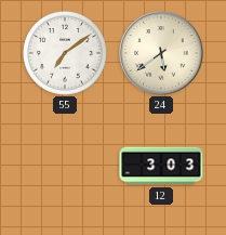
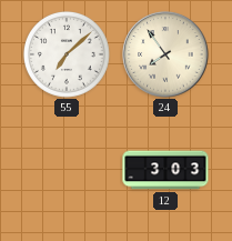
55: 7:09 -> 7:08
24: 5:39 -> 7:54
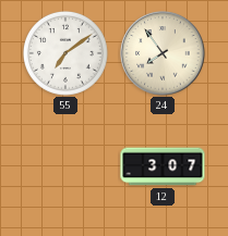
55: 7:08 -> 7:09
12: 3:03 -> 3:07
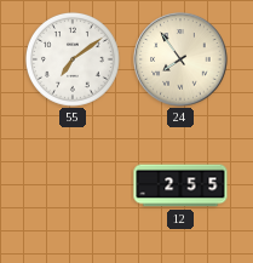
12: 3:07 -> 2:55
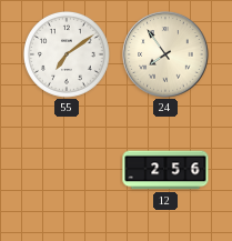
12: 2:55 -> 2:56
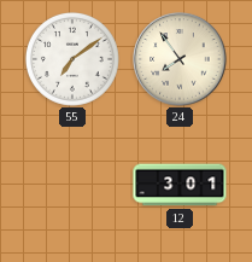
12: 2:56 -> 3:01
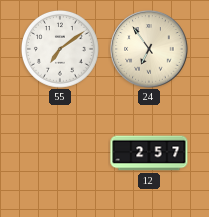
24: 7:54 -> 6:54
12: 3:01 -> 2:57
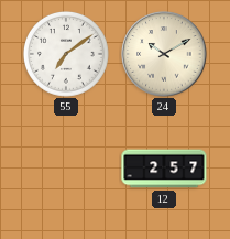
24: 6:54 -> 10:10
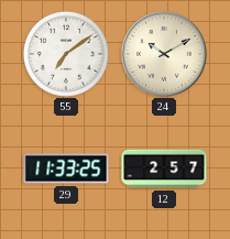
29: none -> 11:33
